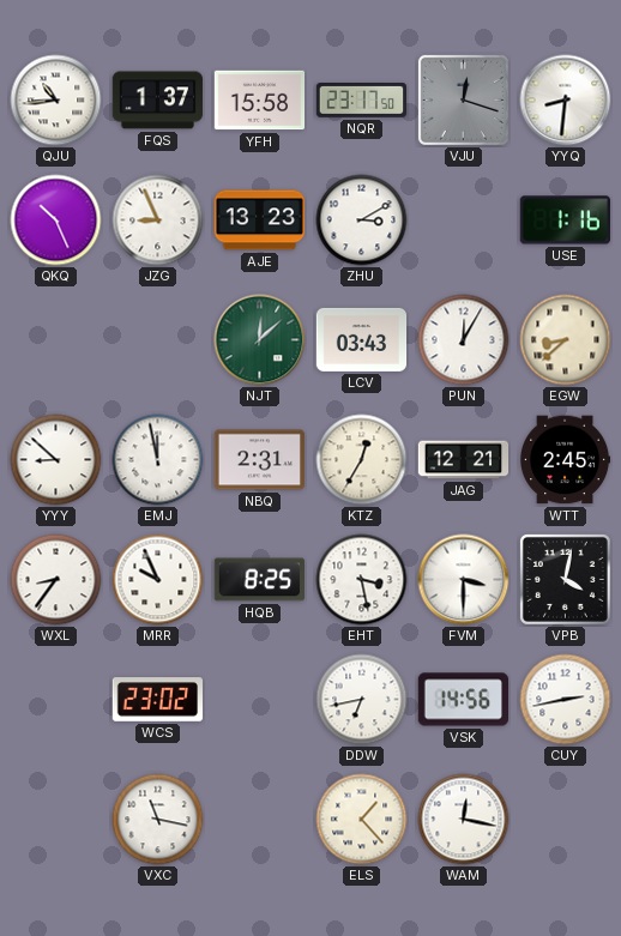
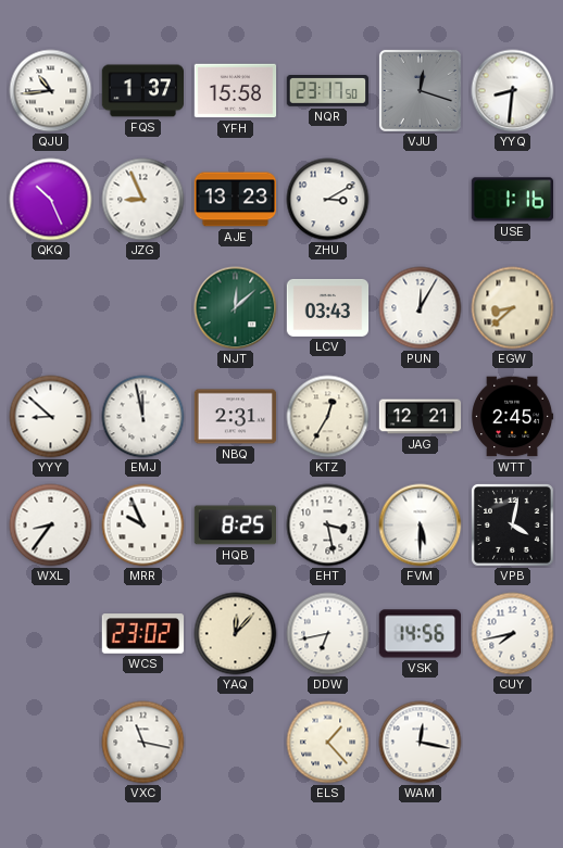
FVM: 3:30 -> 5:30
YAQ: none -> 12:07
CUY: 2:43 -> 7:43
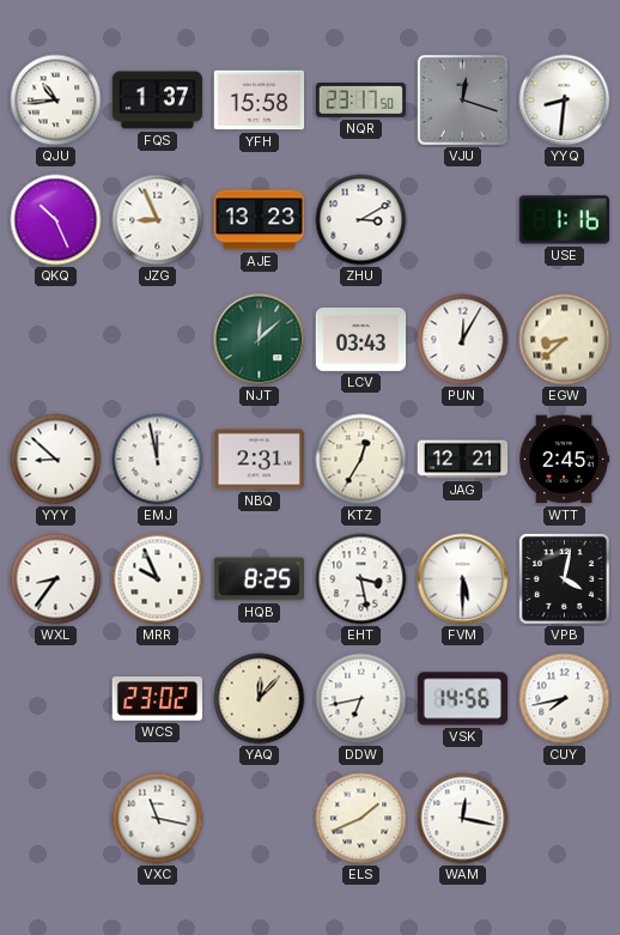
ELS: 1:23 -> 1:41
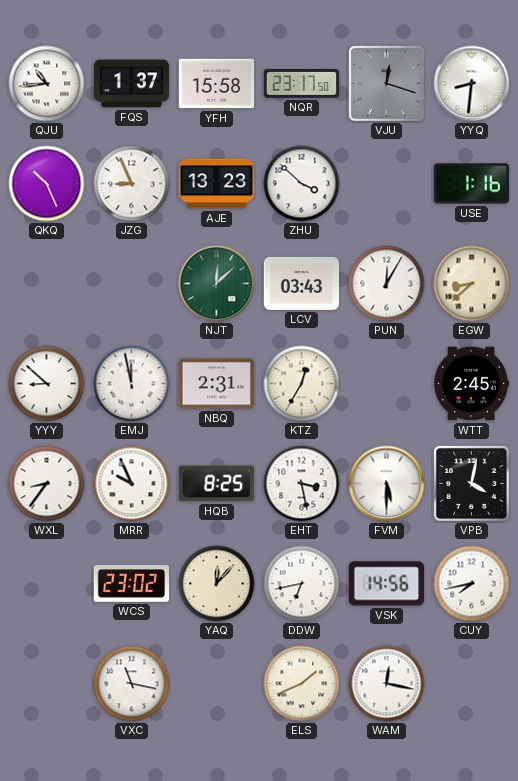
ZHU: 3:10 -> 3:52
JAG: 12:21 -> none
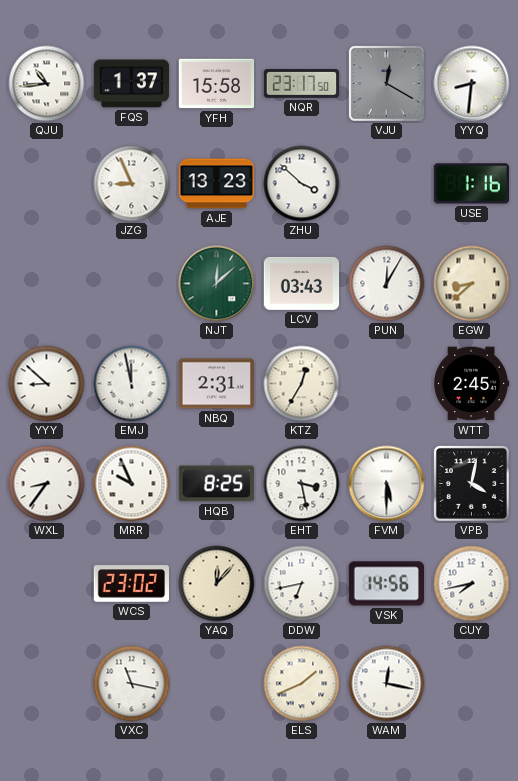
VJU: 12:18 -> 12:20
QKQ: 10:26 -> none
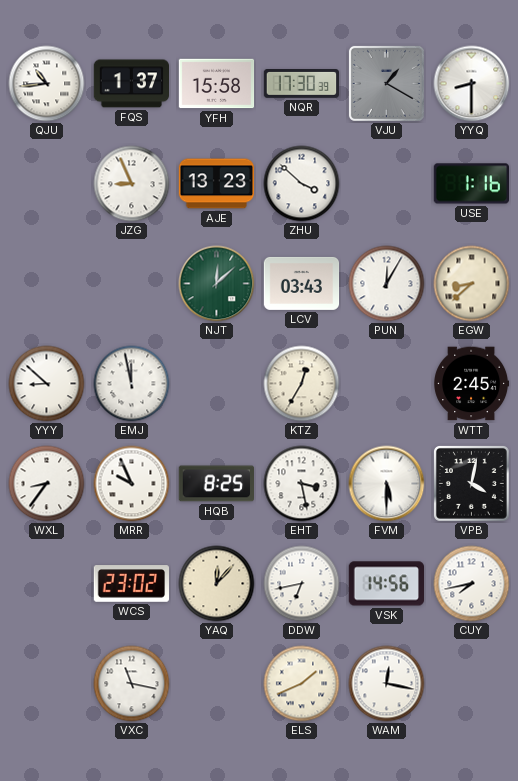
NQR: 23:17 -> 17:30
VJU: 12:20 -> 1:20
YYQ: 8:31 -> 8:30
NBQ: 2:31 -> none
